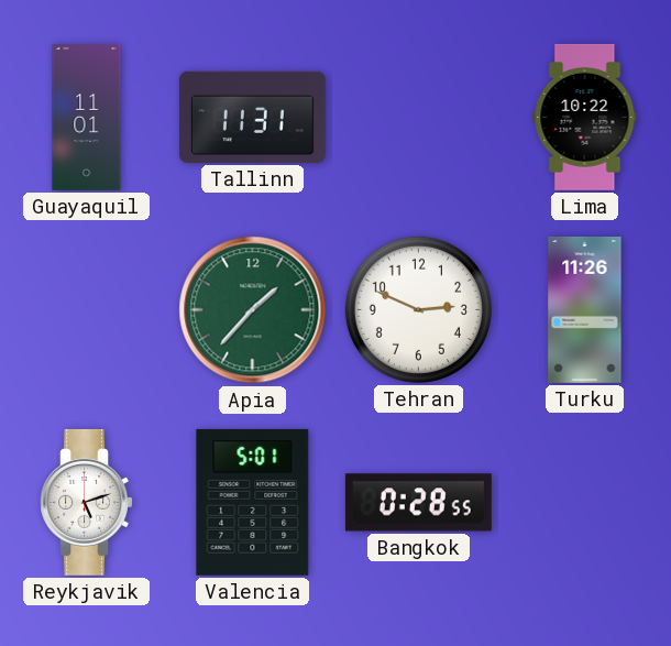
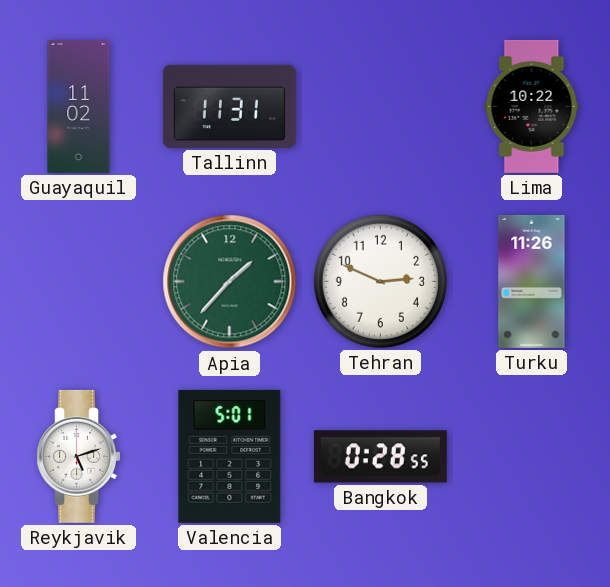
Guayaquil: 11:01 -> 11:02
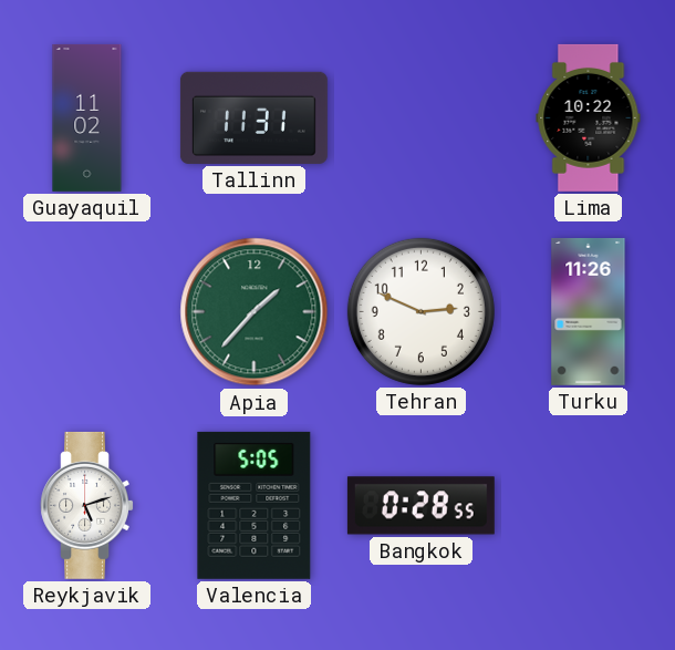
Valencia: 5:01 -> 5:05
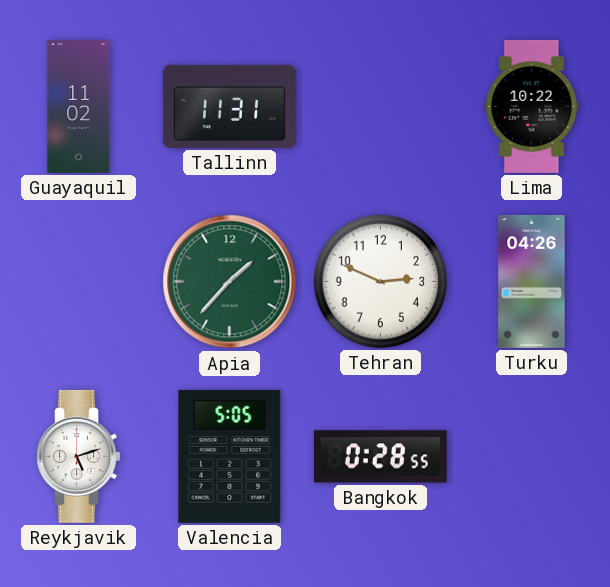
Turku: 11:26 -> 04:26
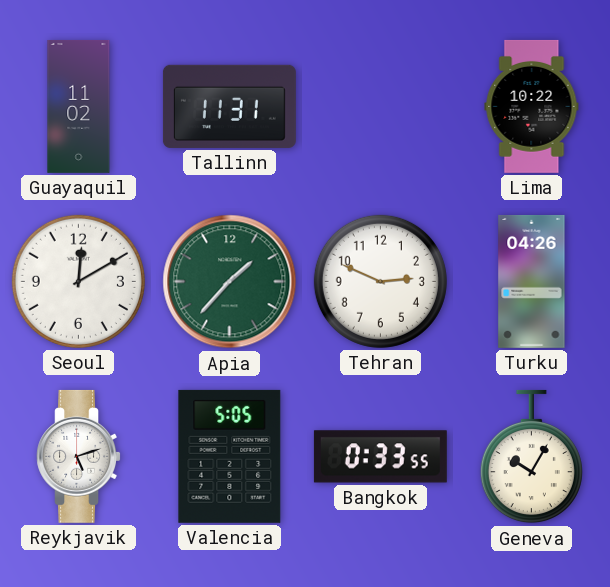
Seoul: none -> 12:10
Bangkok: 0:28 -> 0:33
Geneva: none -> 10:05
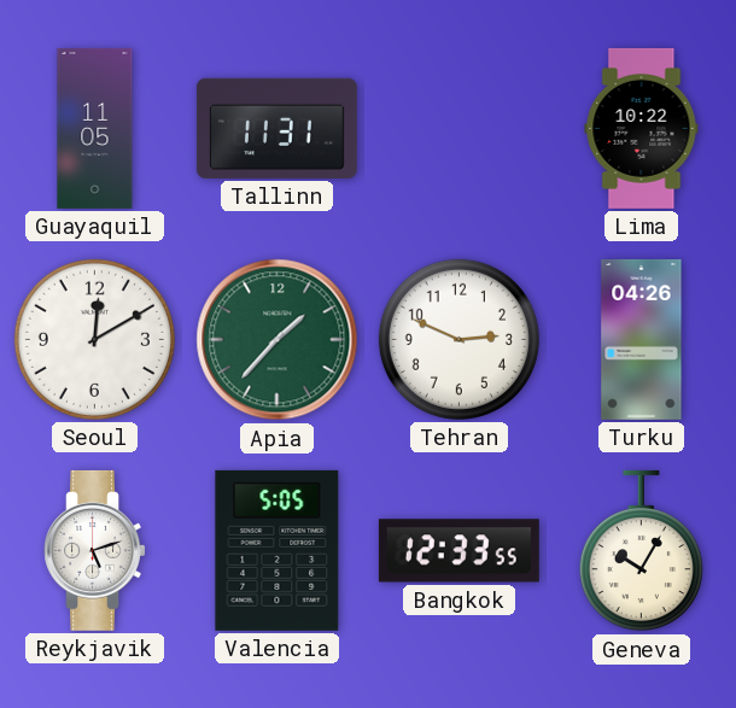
Guayaquil: 11:02 -> 11:05
Bangkok: 0:33 -> 12:33
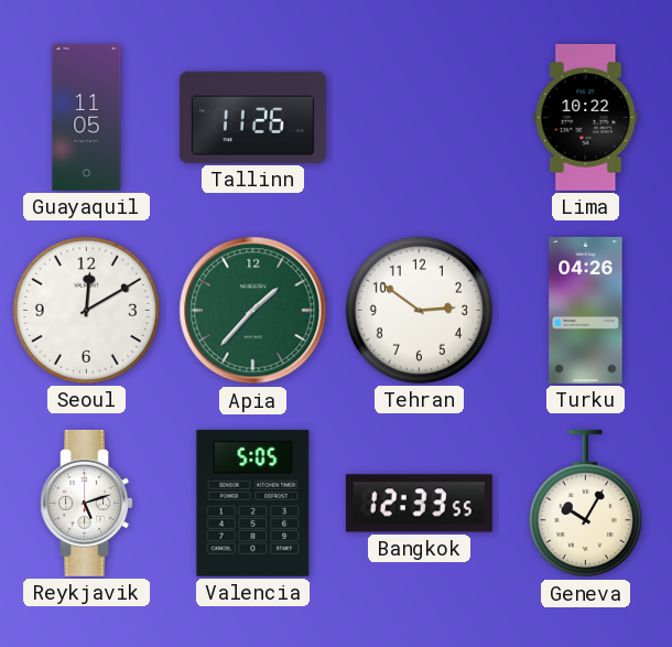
Tallinn: 11:31 -> 11:26
Tehran: 2:49 -> 2:51
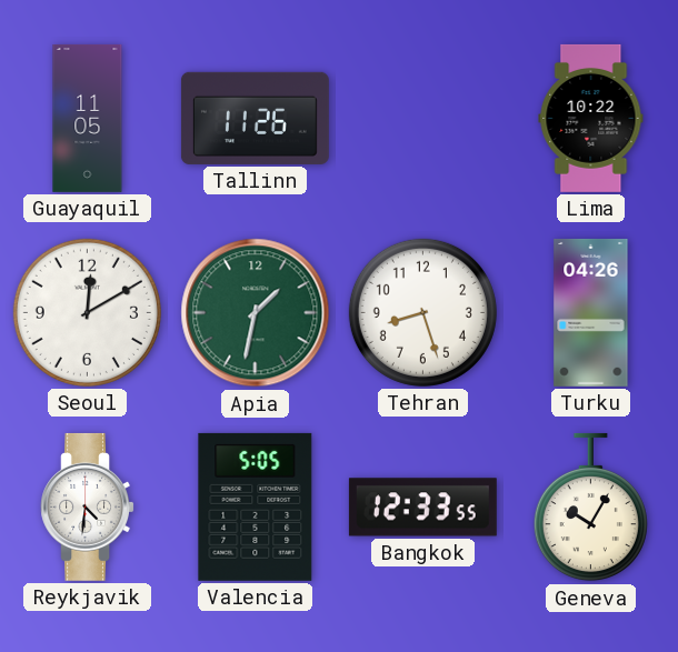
Apia: 1:37 -> 1:32
Tehran: 2:51 -> 8:27
Reykjavik: 5:12 -> 4:31
